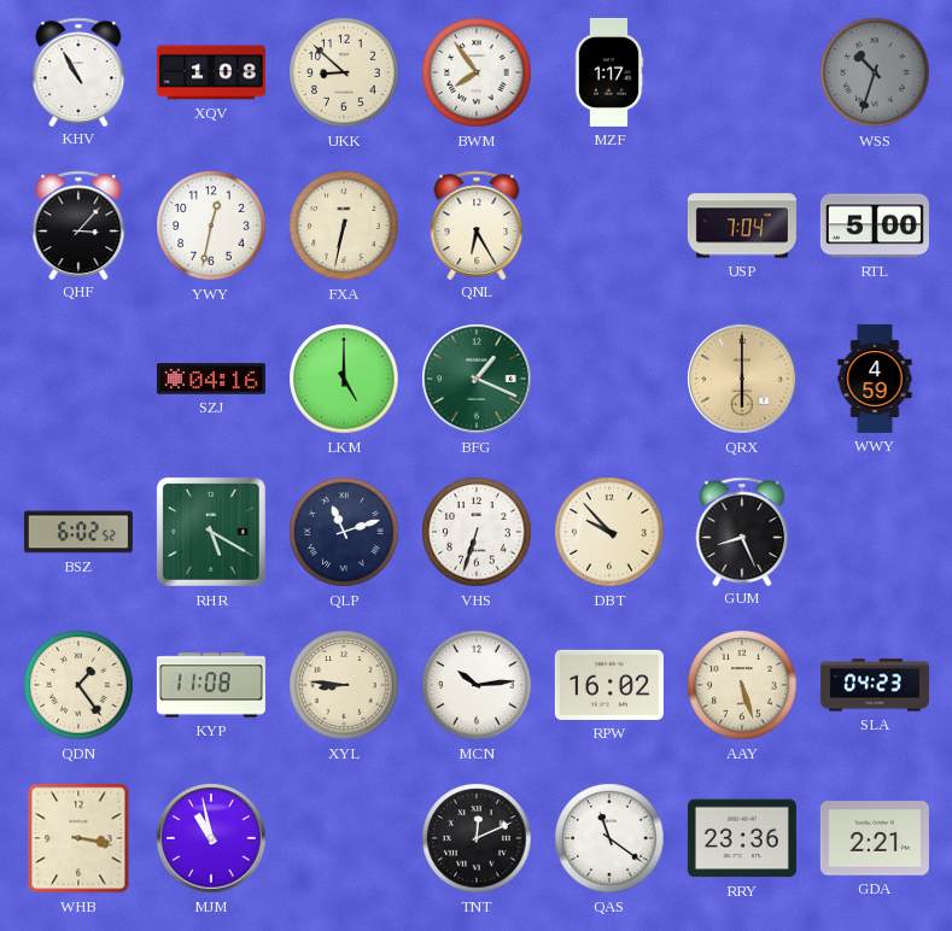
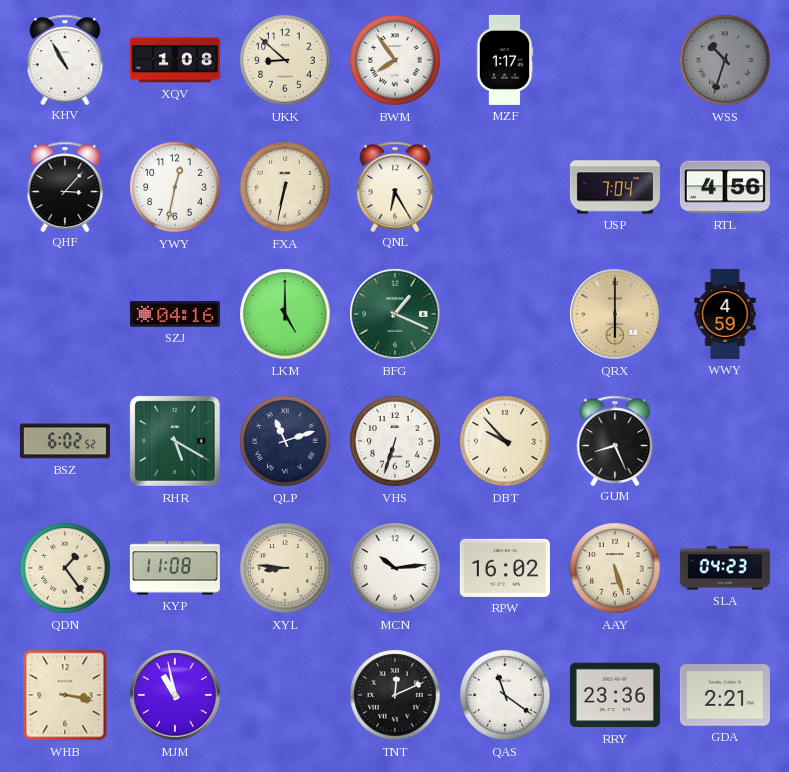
RTL: 5:00 -> 4:56
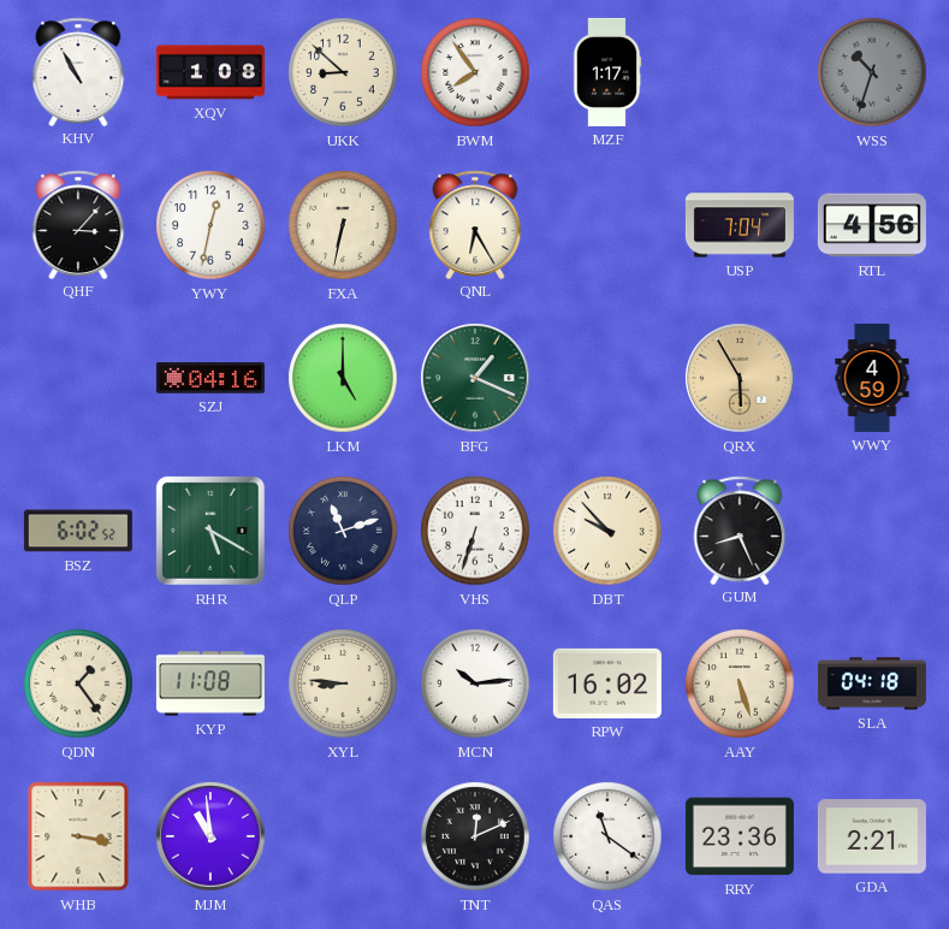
QRX: 6:00 -> 5:55
SLA: 04:23 -> 04:18
MJM: 10:58 -> 10:59
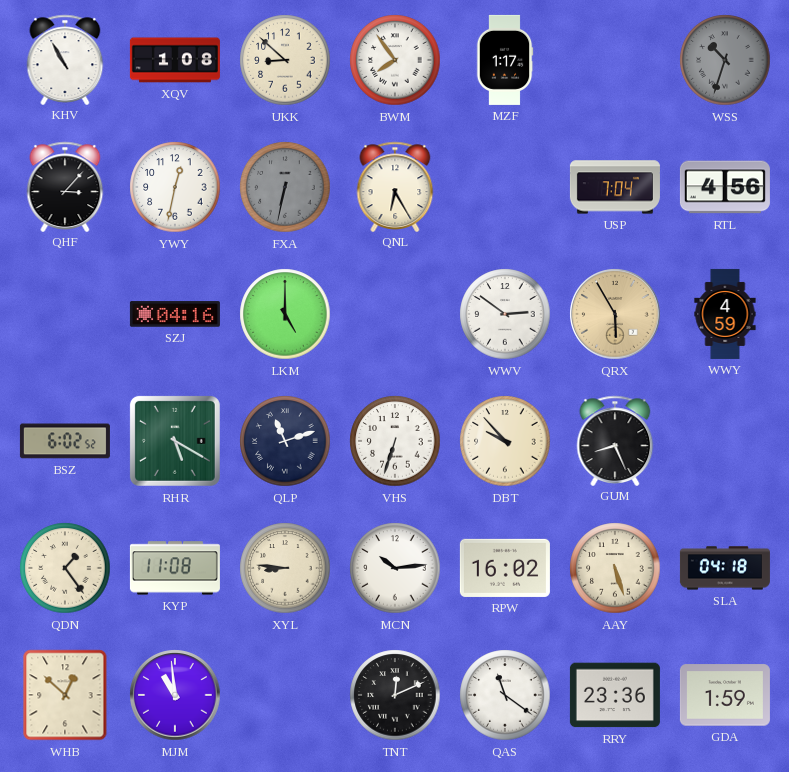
FXA dial: cream -> grey
BFG: 1:19 -> none
WWV: none -> 2:51
WHB: 3:17 -> 12:52
GDA: 2:21 -> 1:59
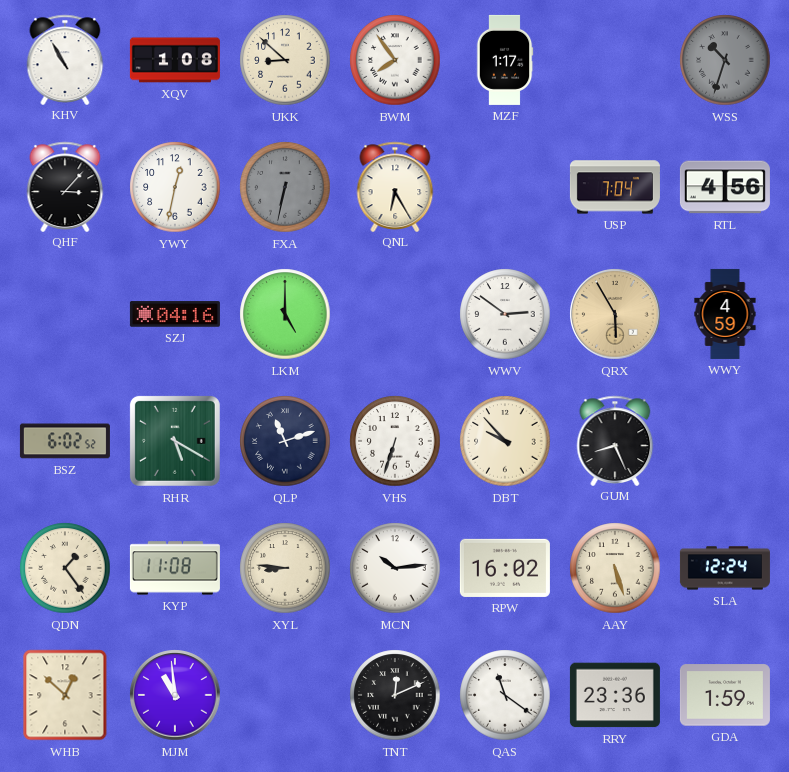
SLA: 04:18 -> 12:24
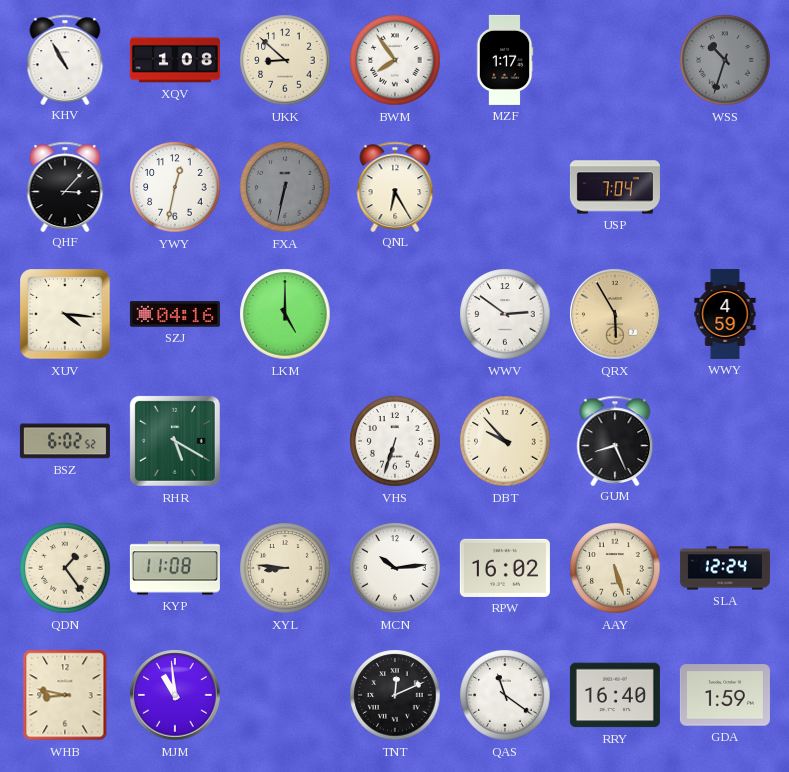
RTL: 4:56 -> none
XUV: none -> 4:16
QLP: 11:12 -> none
WHB: 12:52 -> 8:47
RRY: 23:36 -> 16:40
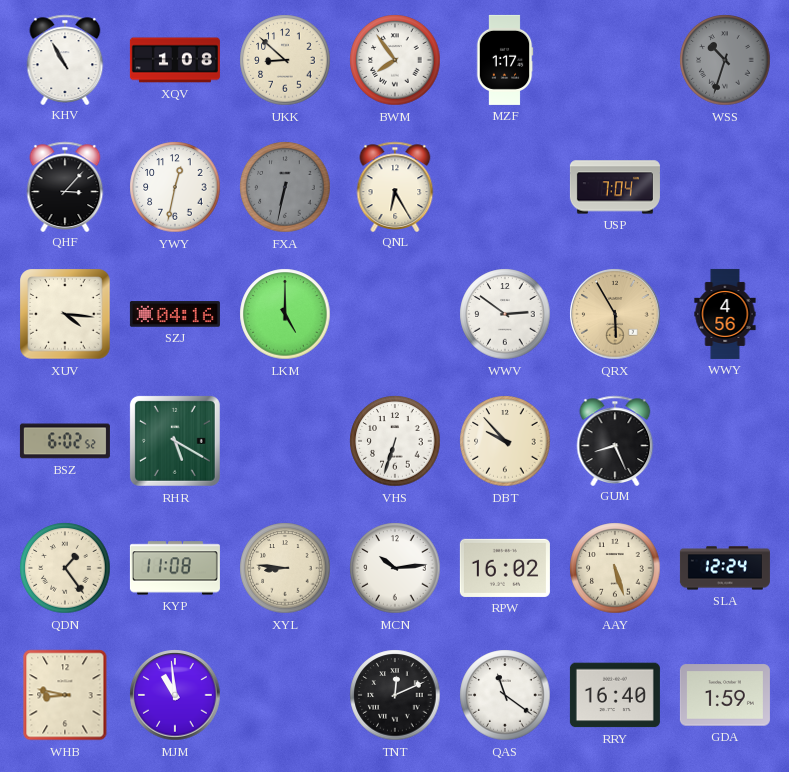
WWY: 4:59 -> 4:56
